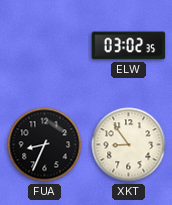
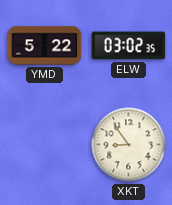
YMD: none -> 5:22
FUA: 8:34 -> none
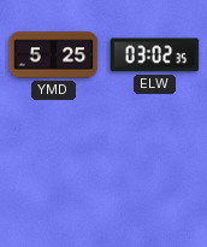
YMD: 5:22 -> 5:25
XKT: 8:54 -> none
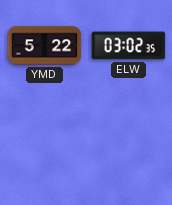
YMD: 5:25 -> 5:22
